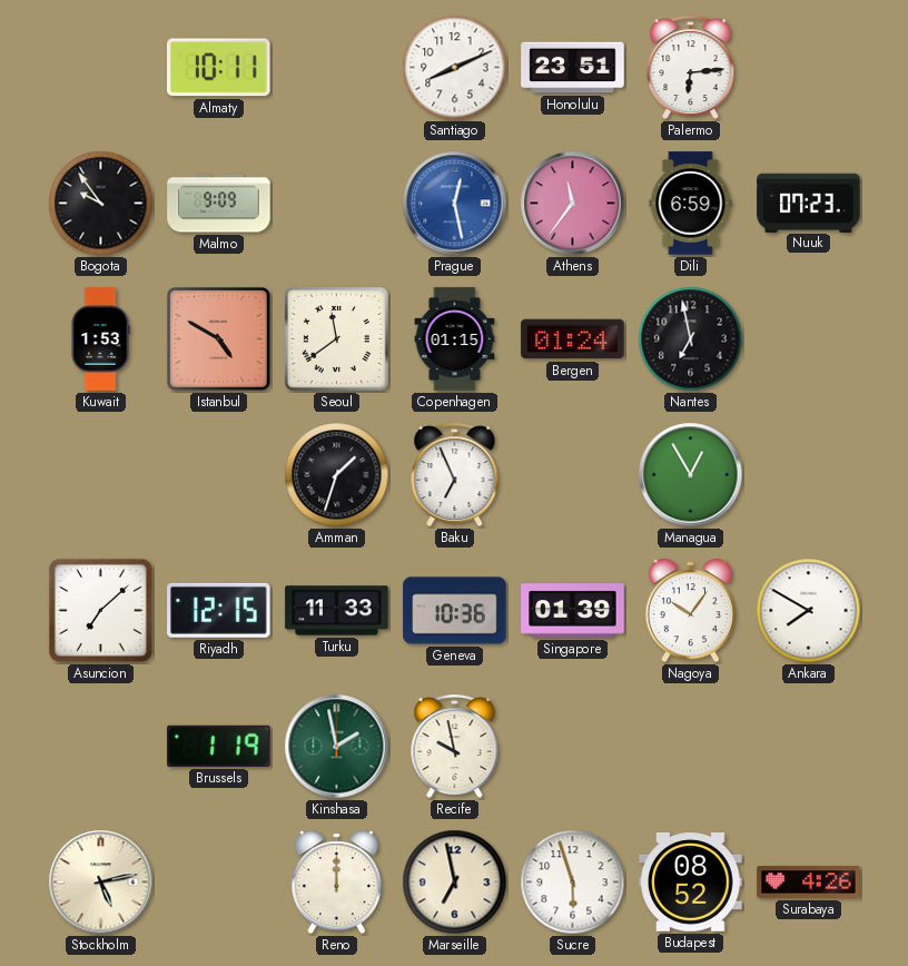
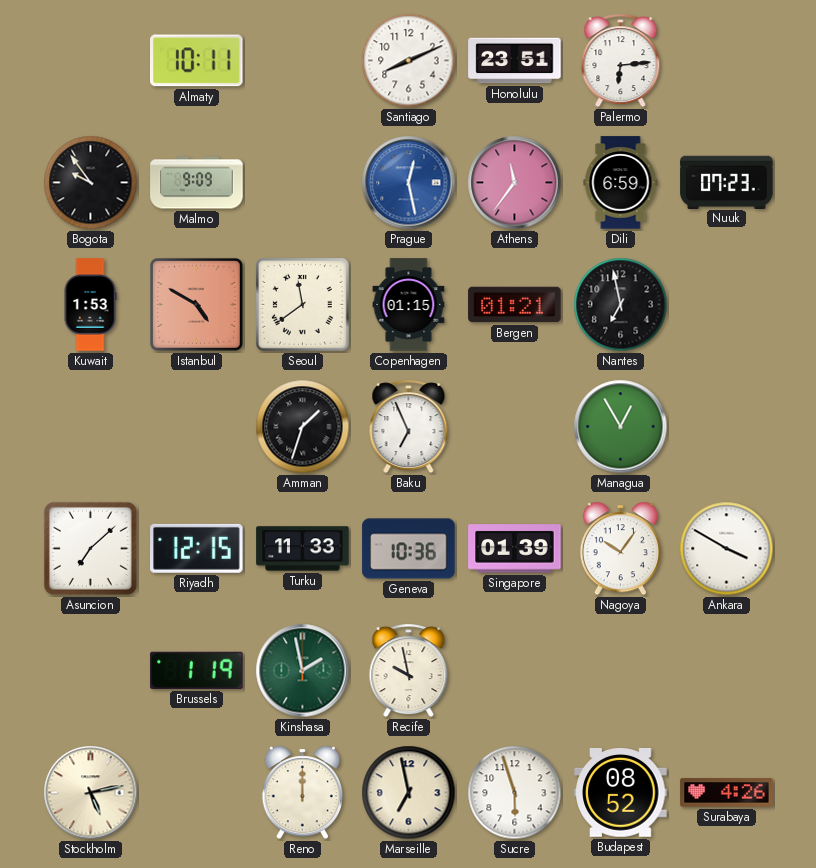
Bergen: 01:24 -> 01:21
Ankara: 7:50 -> 3:50
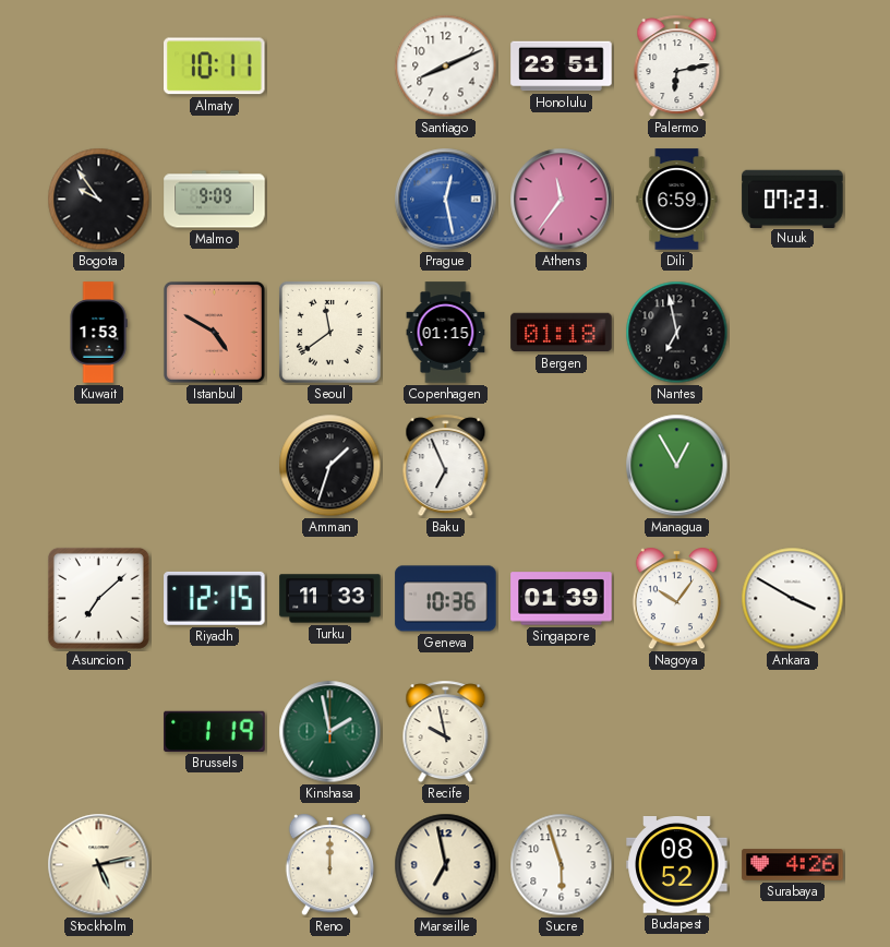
Palermo: 6:14 -> 6:13
Bergen: 01:21 -> 01:18
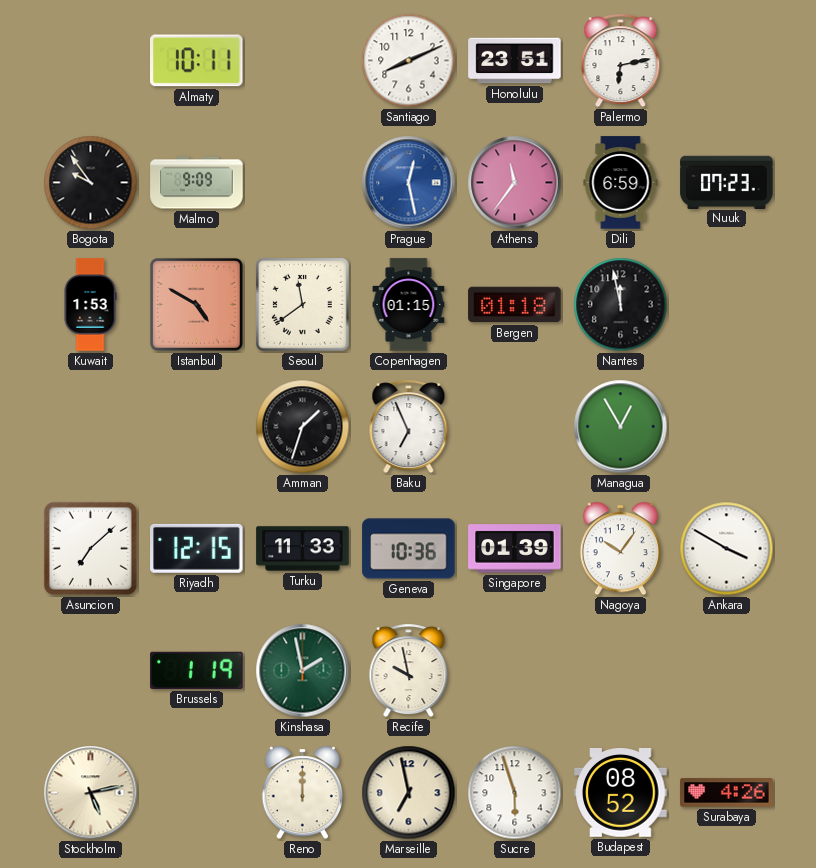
Nantes: 6:58 -> 11:58
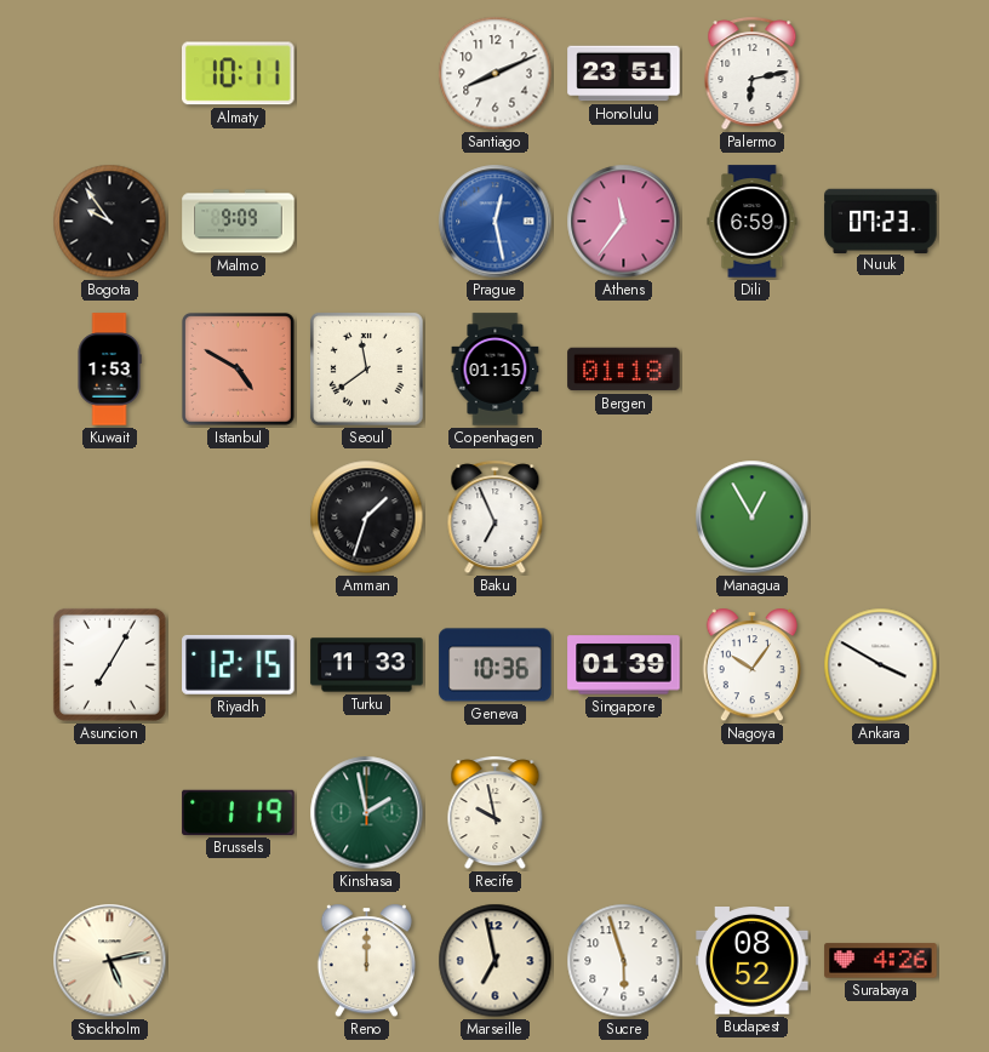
Nantes: 11:58 -> none
Asuncion: 7:08 -> 7:05
